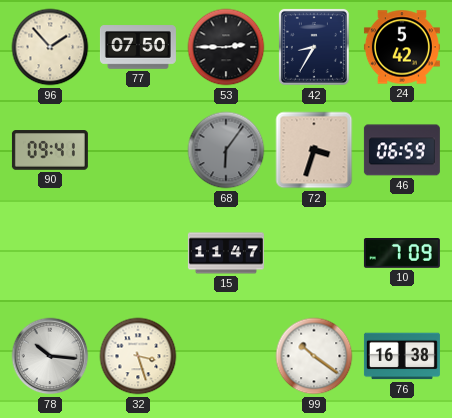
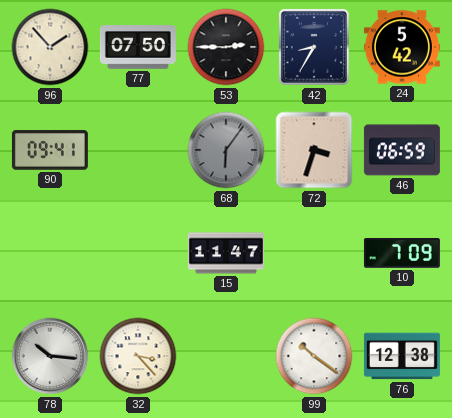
32: 3:27 -> 3:23
76: 16:38 -> 12:38
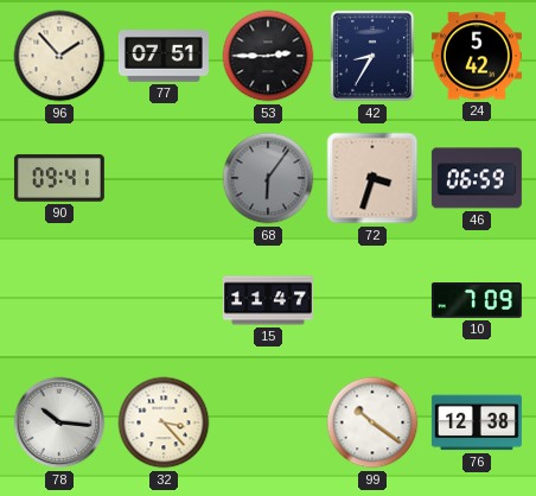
77: 07:50 -> 07:51
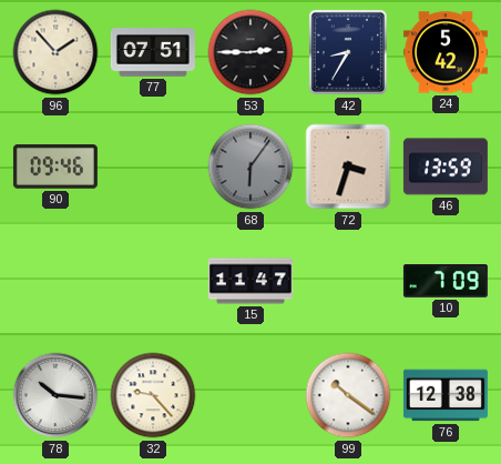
90: 09:41 -> 09:46
46: 06:59 -> 13:59
32: 3:23 -> 9:23
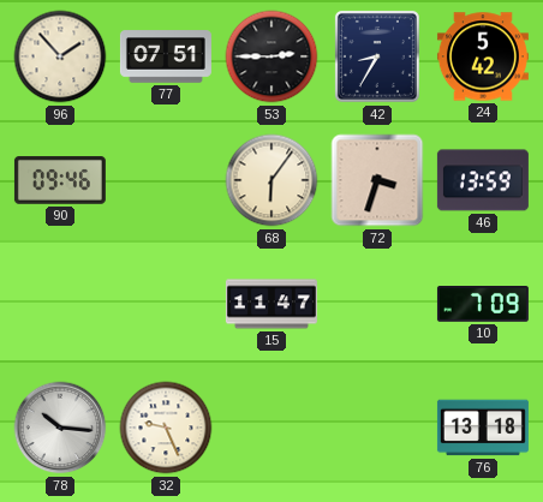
68 dial: grey -> cream
32: 9:23 -> 9:26
99: 10:21 -> none
76: 12:38 -> 13:18
